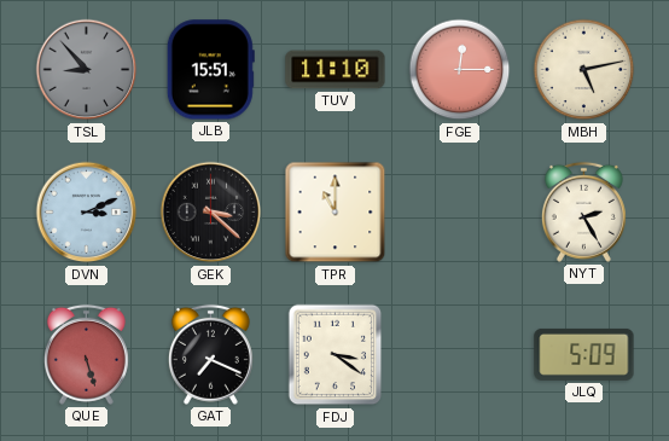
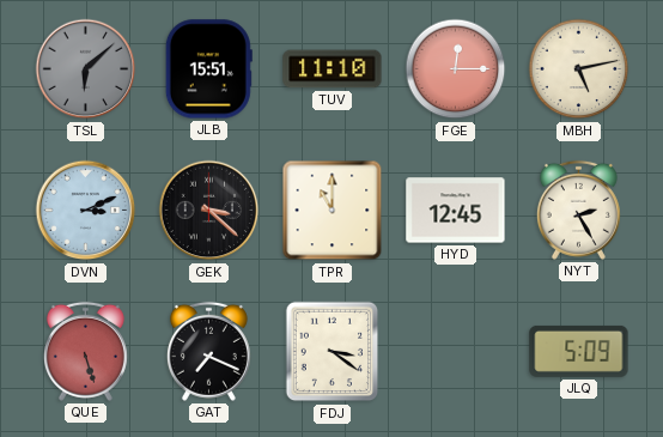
TSL: 8:53 -> 6:08
HYD: none -> 12:45
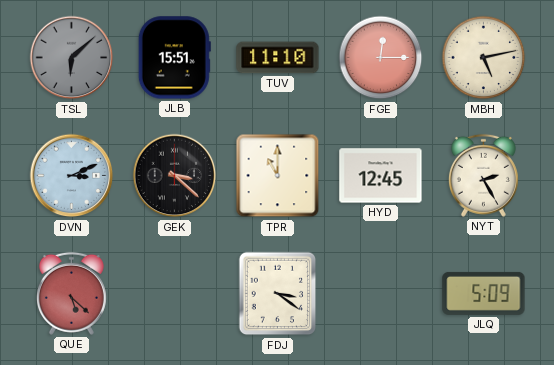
QUE: 5:27 -> 5:22
GAT: 7:19 -> none
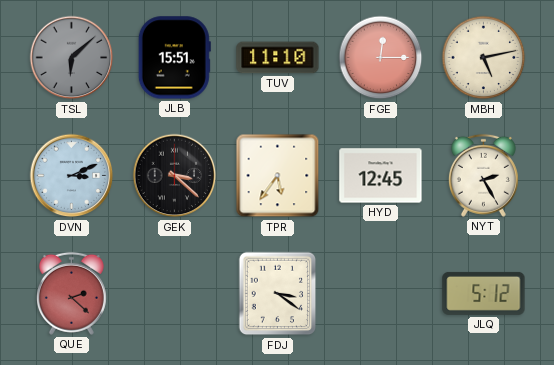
TPR: 11:00 -> 5:36
QUE: 5:22 -> 2:22
JLQ: 5:09 -> 5:12
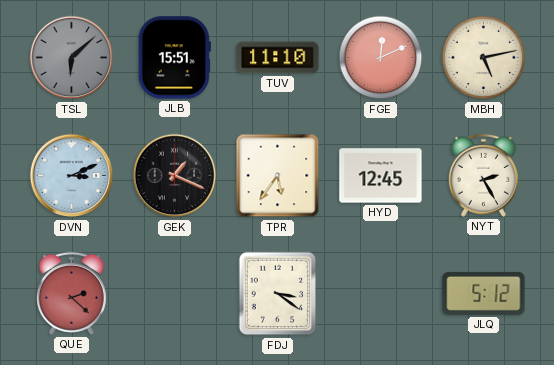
FGE: 12:15 -> 12:11
GEK: 3:22 -> 1:19
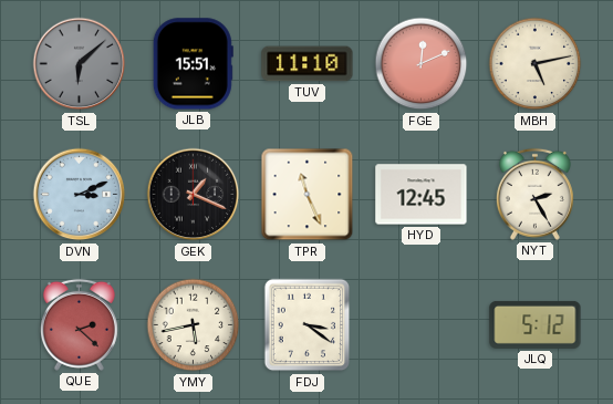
TPR: 5:36 -> 11:26
YMY: none -> 5:43
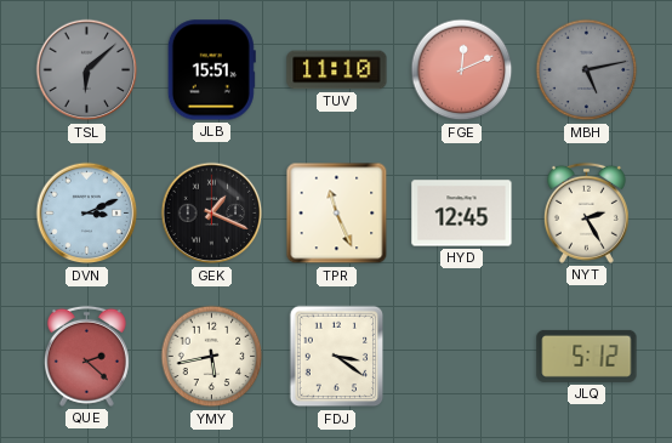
MBH dial: cream -> grey
